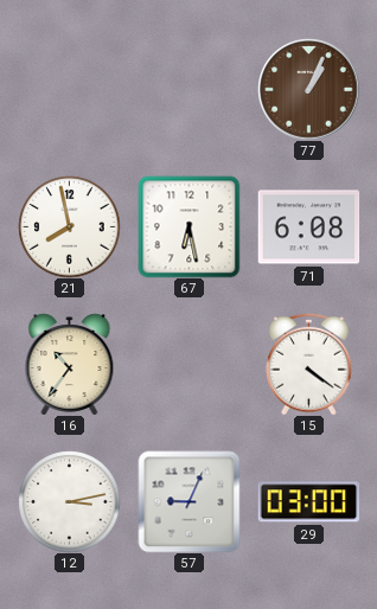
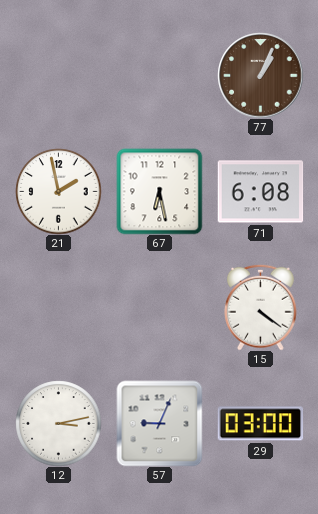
21: 7:58 -> 1:58
16: 10:36 -> none
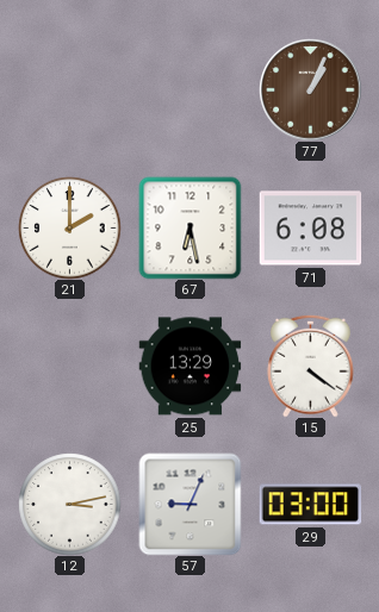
21: 1:58 -> 2:00
25: none -> 13:29
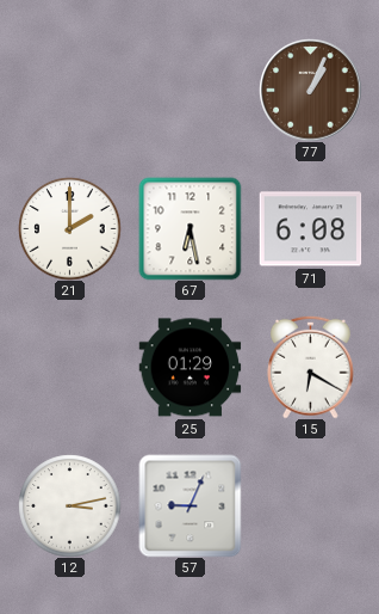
25: 13:29 -> 01:29
15: 4:21 -> 6:20
29: 03:00 -> none
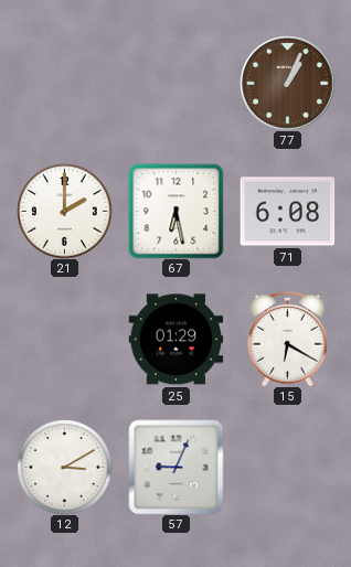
12: 3:13 -> 3:10
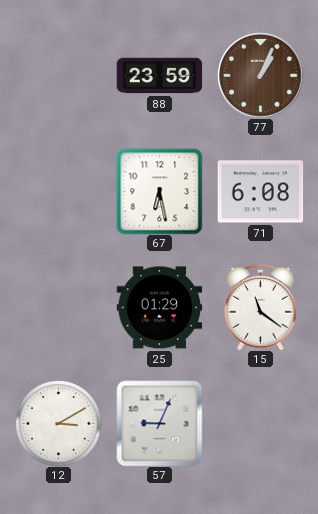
88: none -> 23:59
21: 2:00 -> none
15: 6:20 -> 11:21
